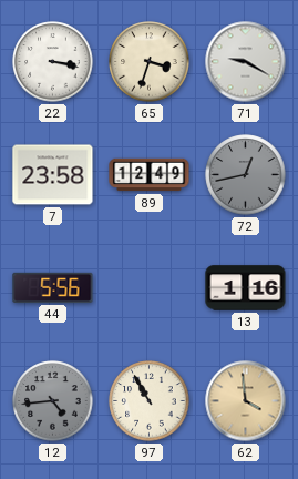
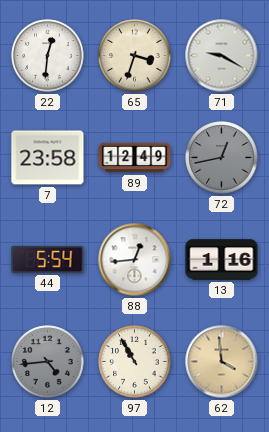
22: 3:17 -> 12:31
44: 5:56 -> 5:54
88: none -> 12:44
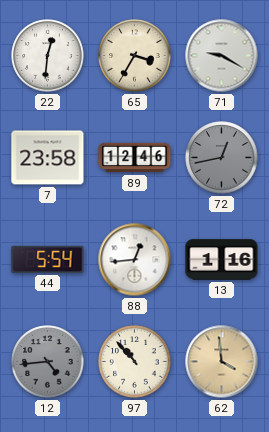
65: 3:33 -> 3:35
89: 12:49 -> 12:46
97: 10:55 -> 10:53
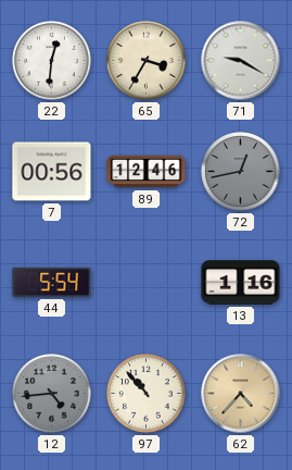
7: 23:58 -> 00:56
88: 12:44 -> none
62: 3:59 -> 4:37
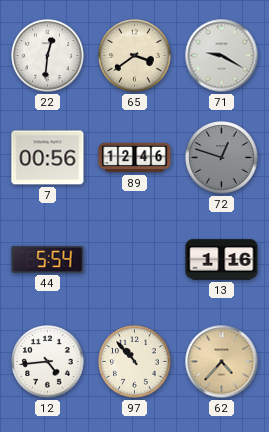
65: 3:35 -> 3:39
72: 12:43 -> 12:48
12 dial: grey -> white
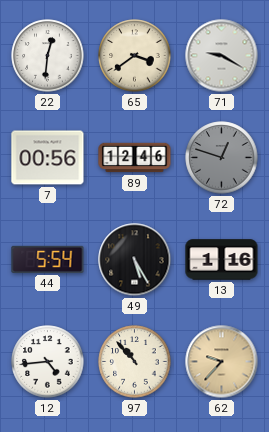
49: none -> 5:25
62: 4:37 -> 9:37
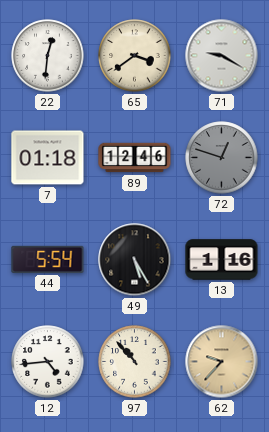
7: 00:56 -> 01:18
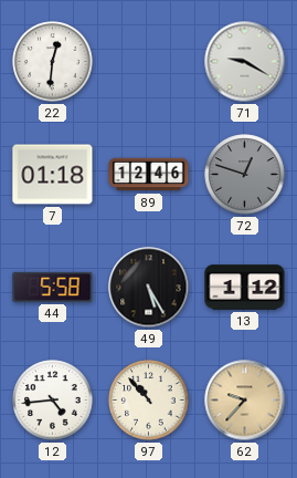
65: 3:39 -> none
44: 5:54 -> 5:58
13: 1:16 -> 1:12
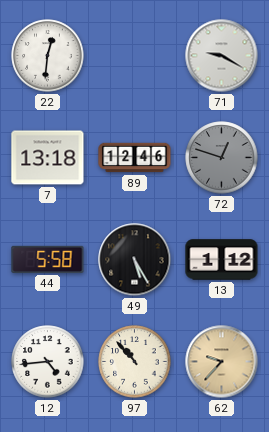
7: 01:18 -> 13:18
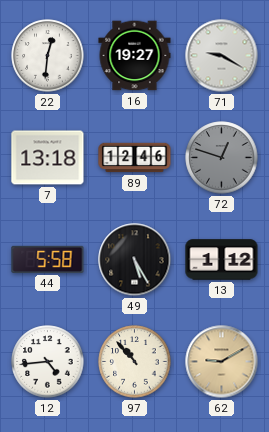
16: none -> 19:27
62: 9:37 -> 9:10
